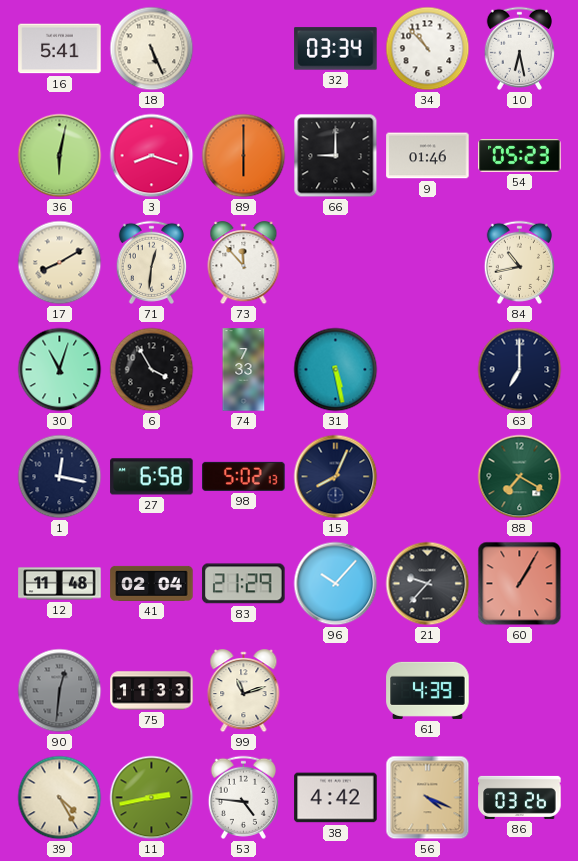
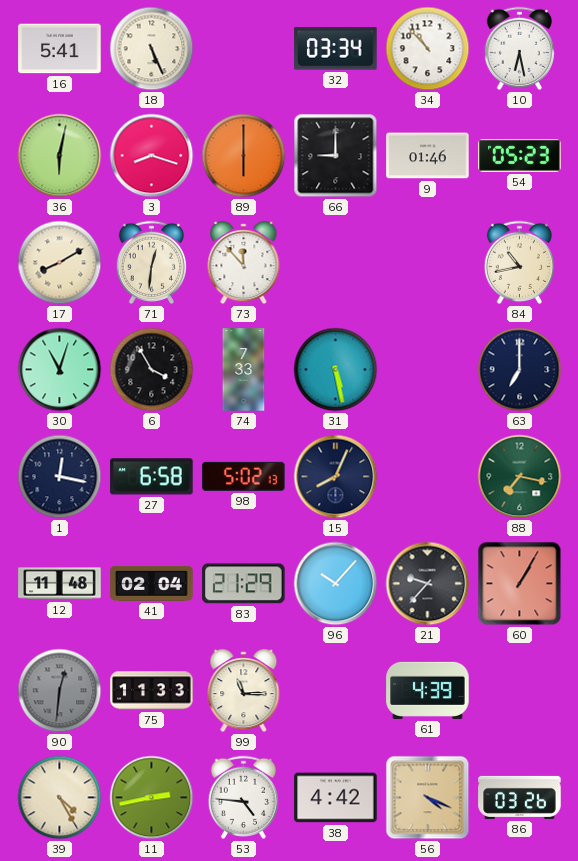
88: 7:20 -> 7:17
99: 11:12 -> 11:15
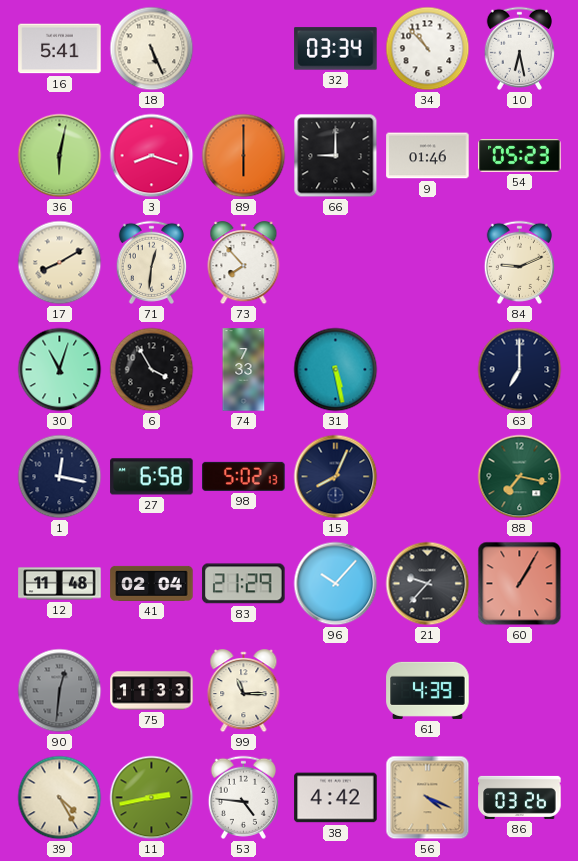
73: 11:53 -> 7:53
84: 10:43 -> 9:11
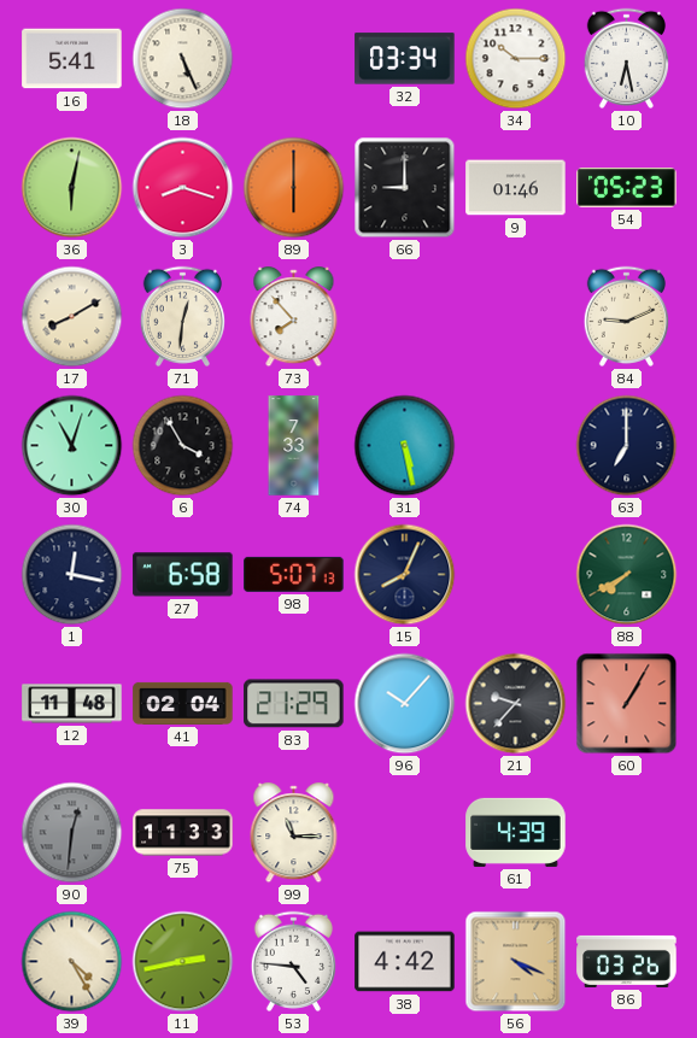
34: 10:53 -> 10:15
98: 5:02 -> 5:07
88: 7:17 -> 7:40
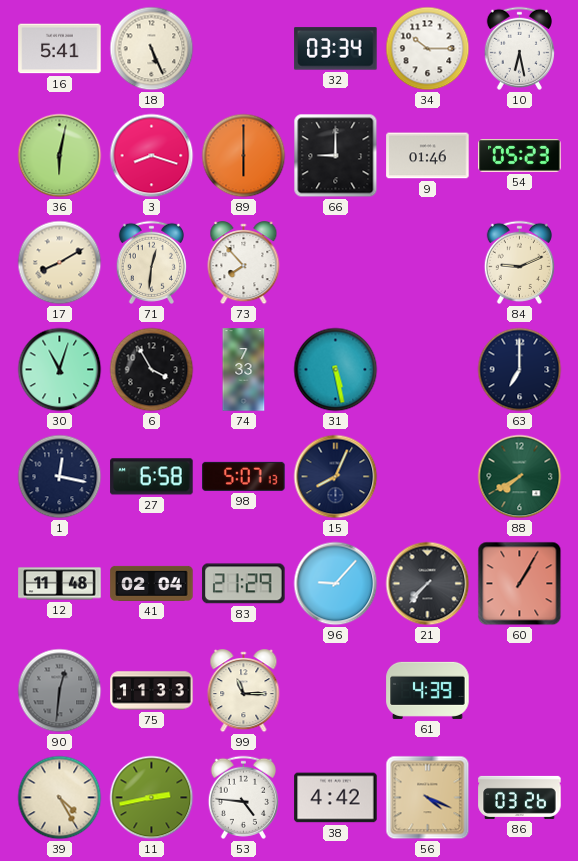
96: 10:07 -> 9:07
21: 9:37 -> 7:37
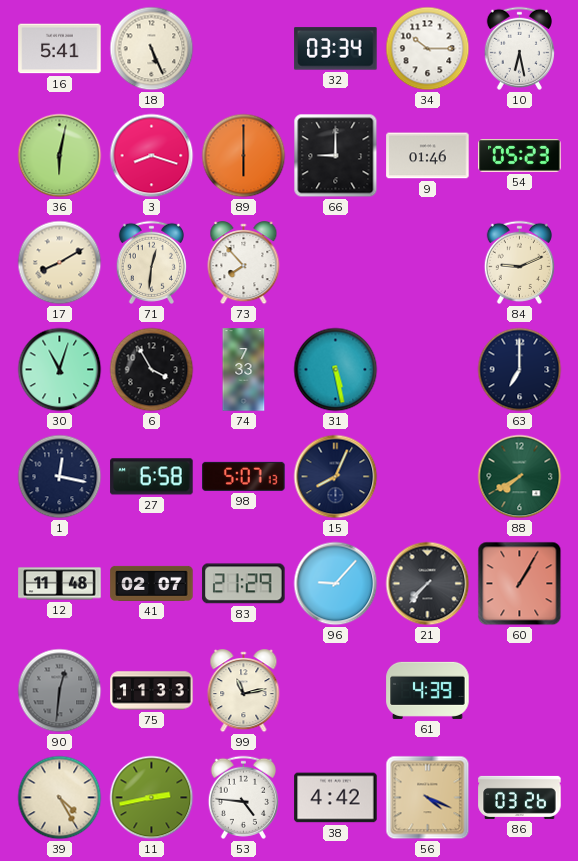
41: 02:04 -> 02:07
99: 11:15 -> 11:13
